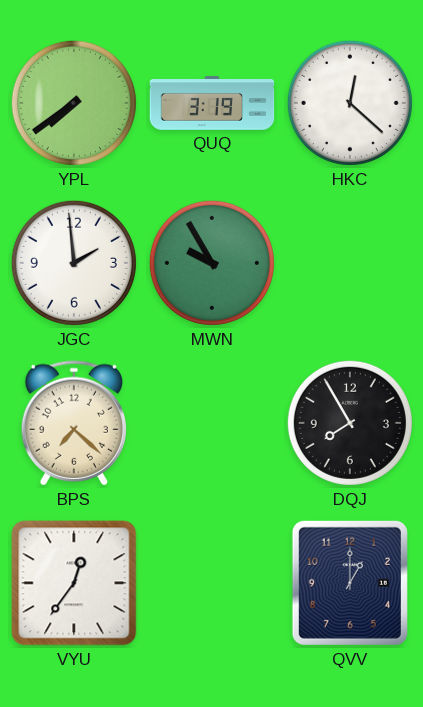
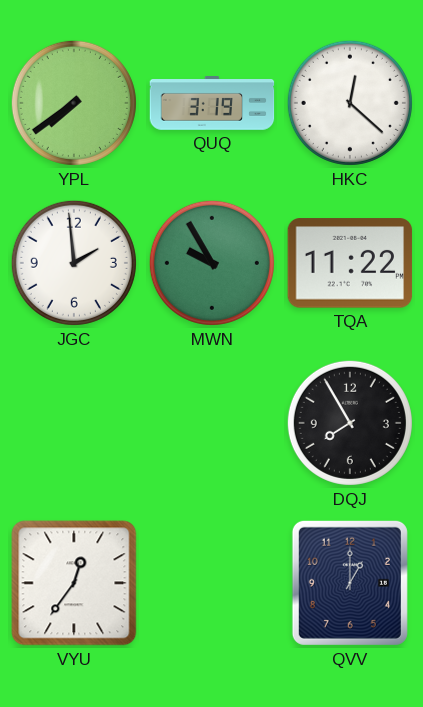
TQA: none -> 11:22
BPS: 7:22 -> none
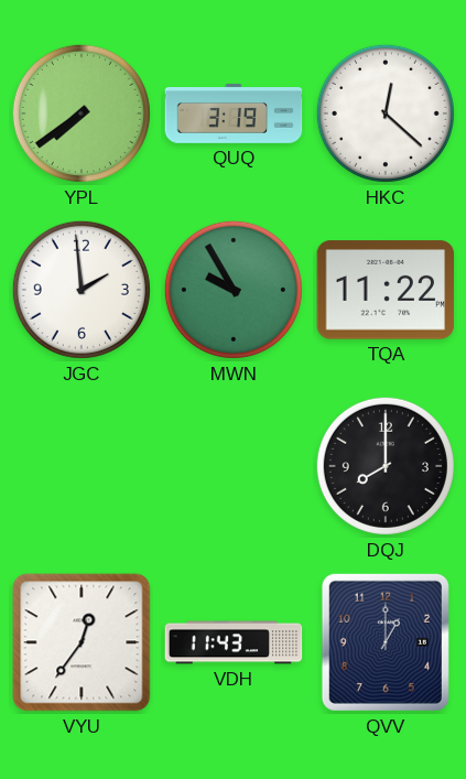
DQJ: 7:55 -> 8:00
VDH: none -> 11:43
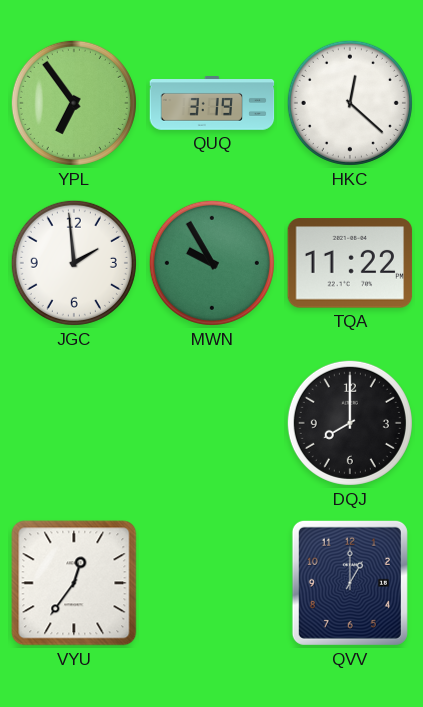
YPL: 7:39 -> 6:54
VDH: 11:43 -> none
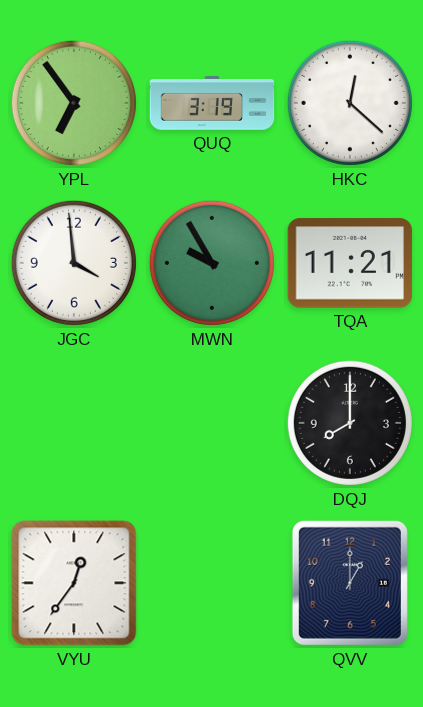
JGC: 1:59 -> 3:59
TQA: 11:22 -> 11:21
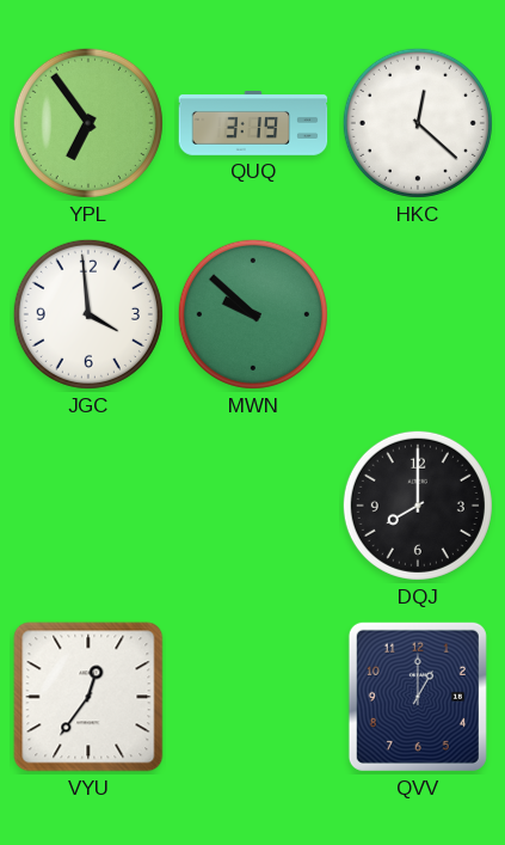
MWN: 9:55 -> 9:52
TQA: 11:21 -> none
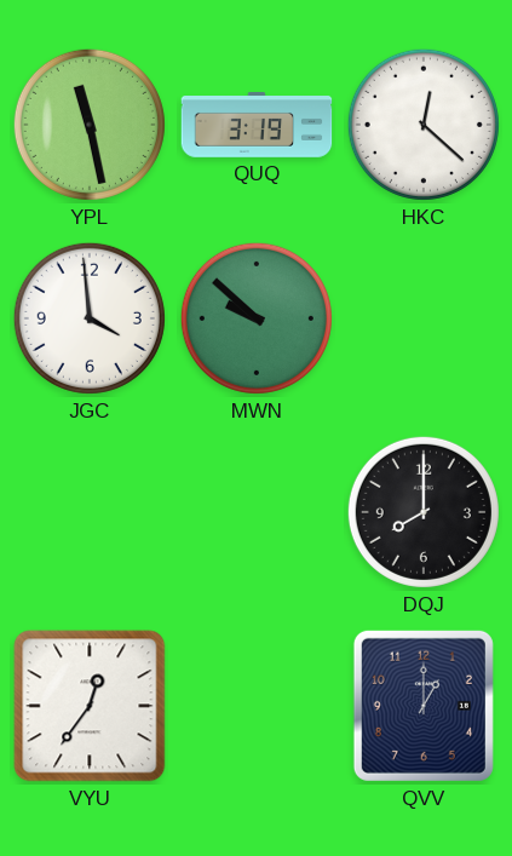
YPL: 6:54 -> 11:28
